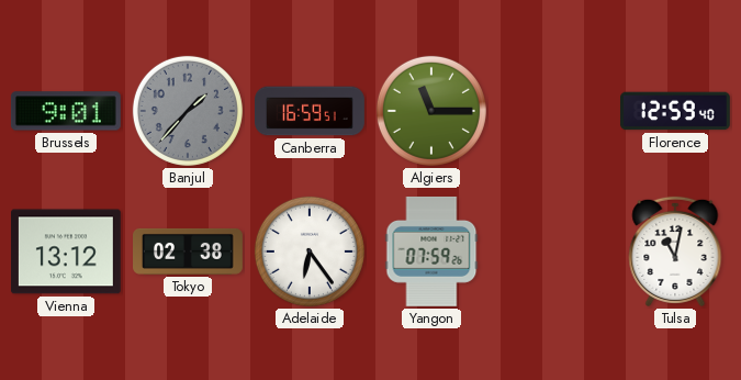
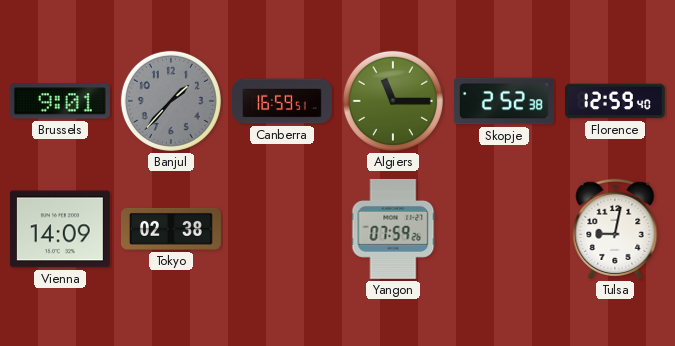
Skopje: none -> 2:52
Vienna: 13:12 -> 14:09
Adelaide: 6:24 -> none
Tulsa: 11:02 -> 9:02
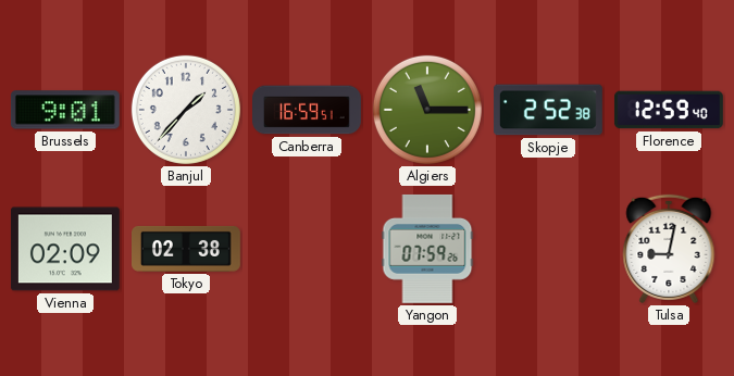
Banjul dial: grey -> white
Vienna: 14:09 -> 02:09
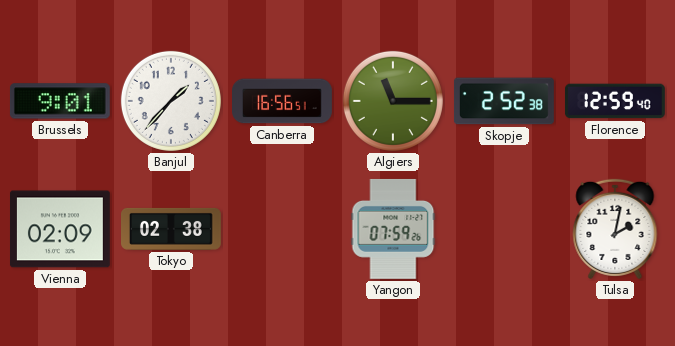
Canberra: 16:59 -> 16:56
Tulsa: 9:02 -> 2:02
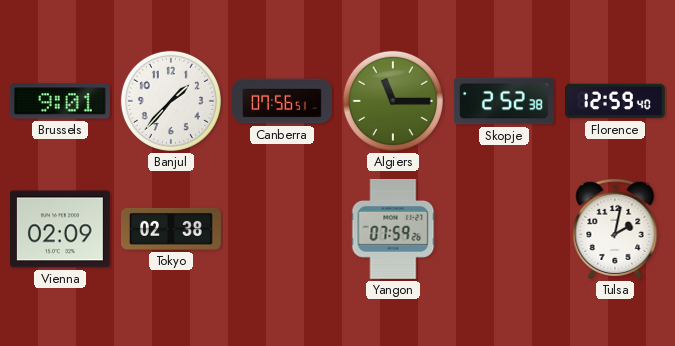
Canberra: 16:56 -> 07:56
